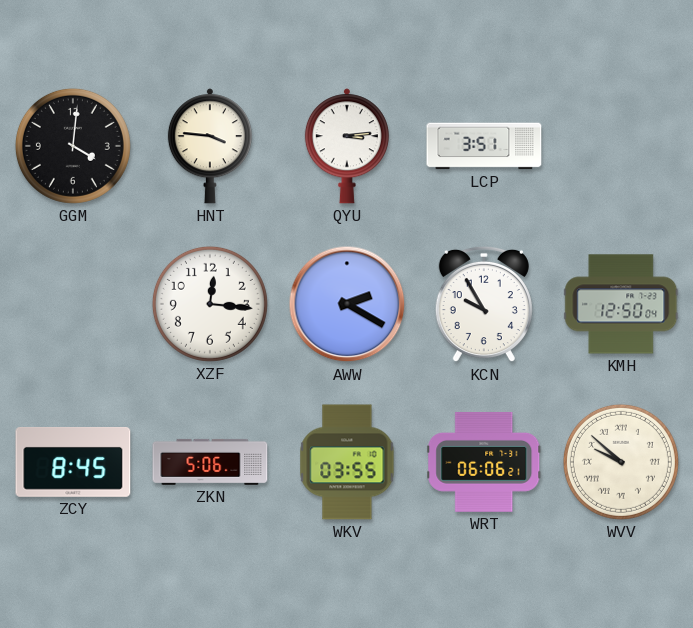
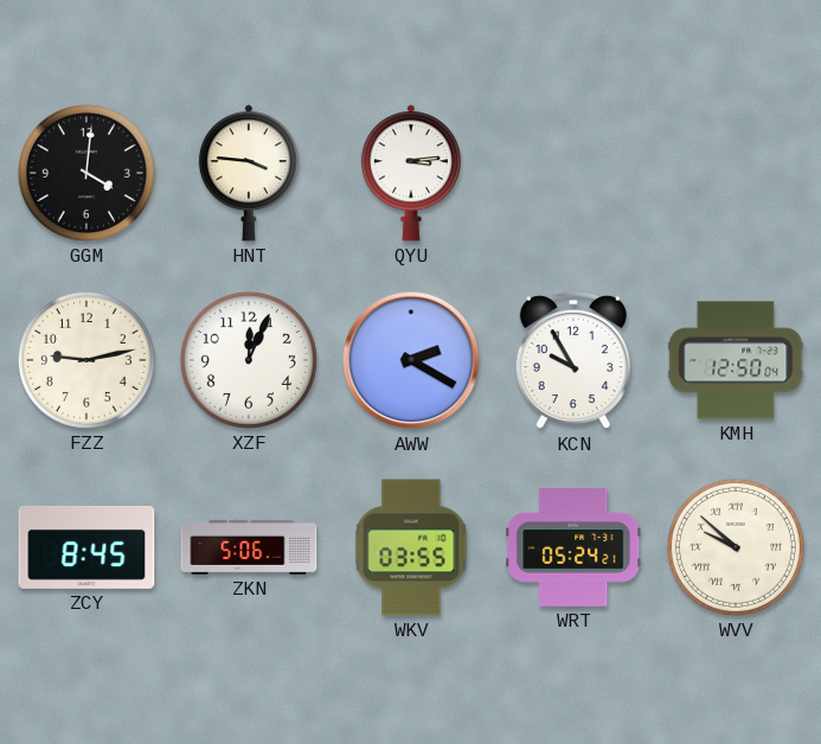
LCP: 3:51 -> none
FZZ: none -> 9:13
XZF: 12:16 -> 12:04
WRT: 06:06 -> 05:24
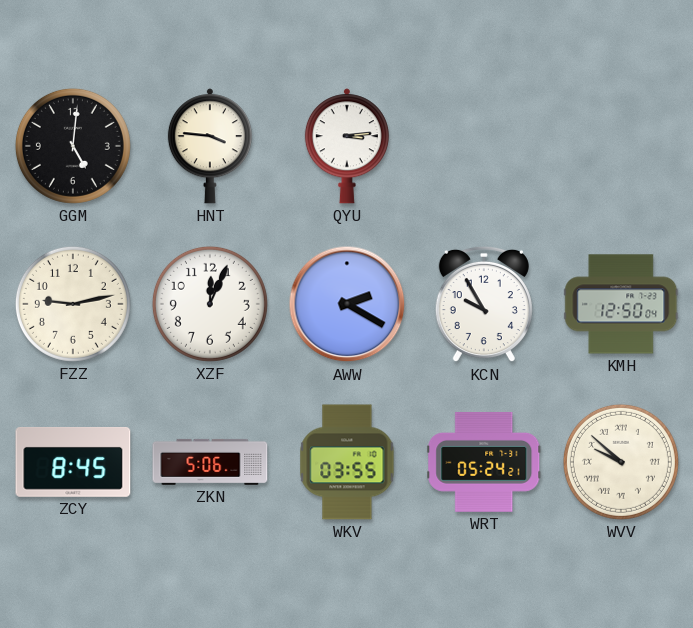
GGM: 4:01 -> 5:01
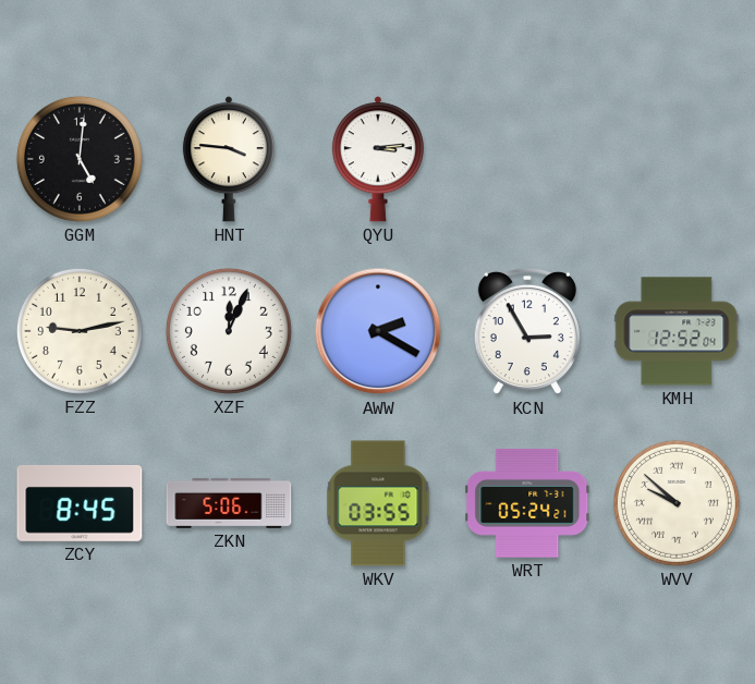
KCN: 9:55 -> 2:55
KMH: 12:50 -> 12:52
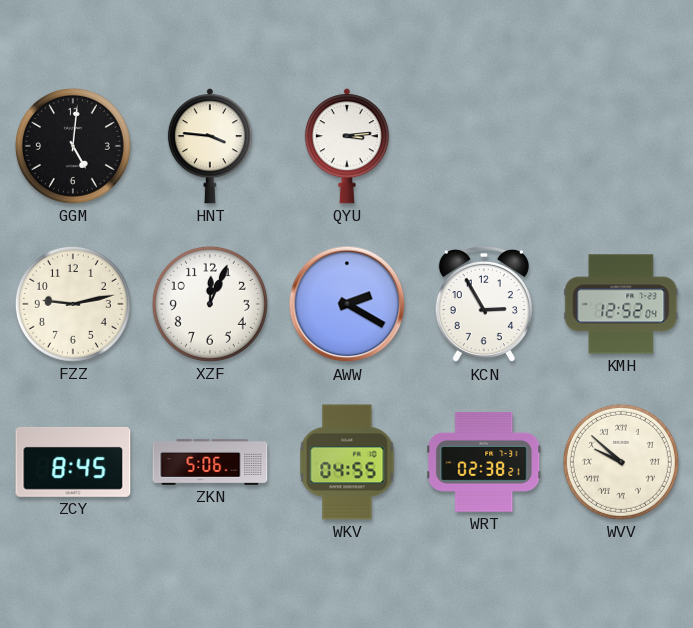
WKV: 03:55 -> 04:55
WRT: 05:24 -> 02:38
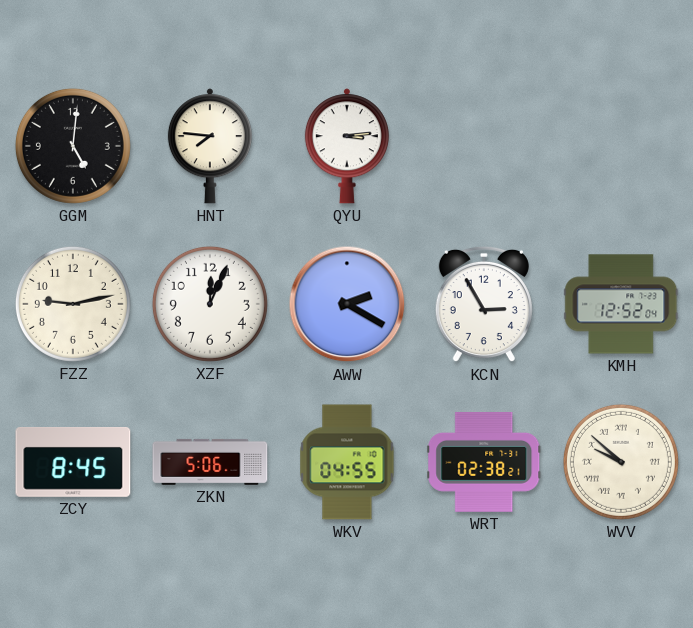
HNT: 3:46 -> 7:46
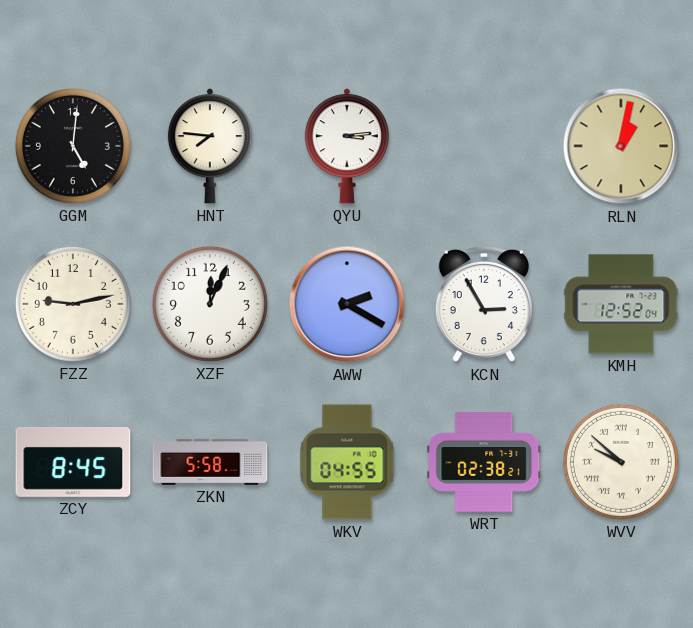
RLN: none -> 1:02
ZKN: 5:06 -> 5:58
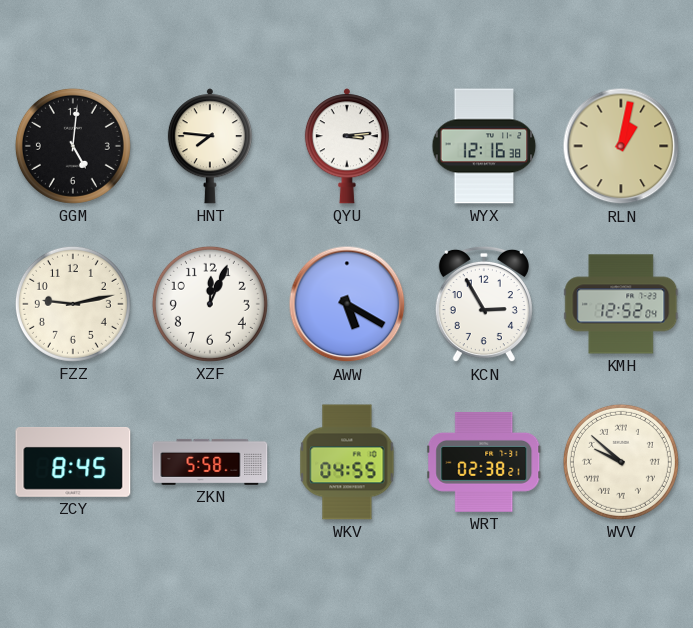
WYX: none -> 12:16
AWW: 2:20 -> 5:20
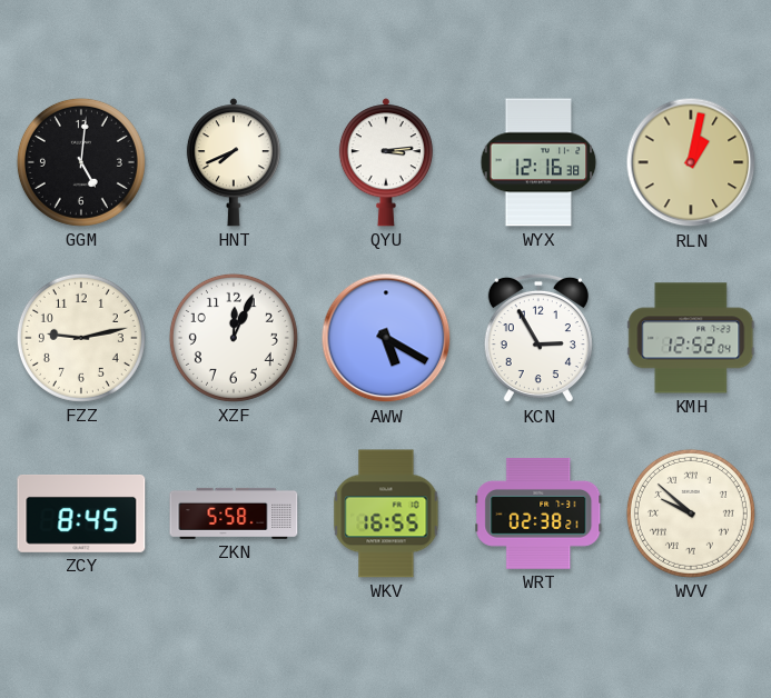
HNT: 7:46 -> 7:41
WKV: 04:55 -> 16:55
